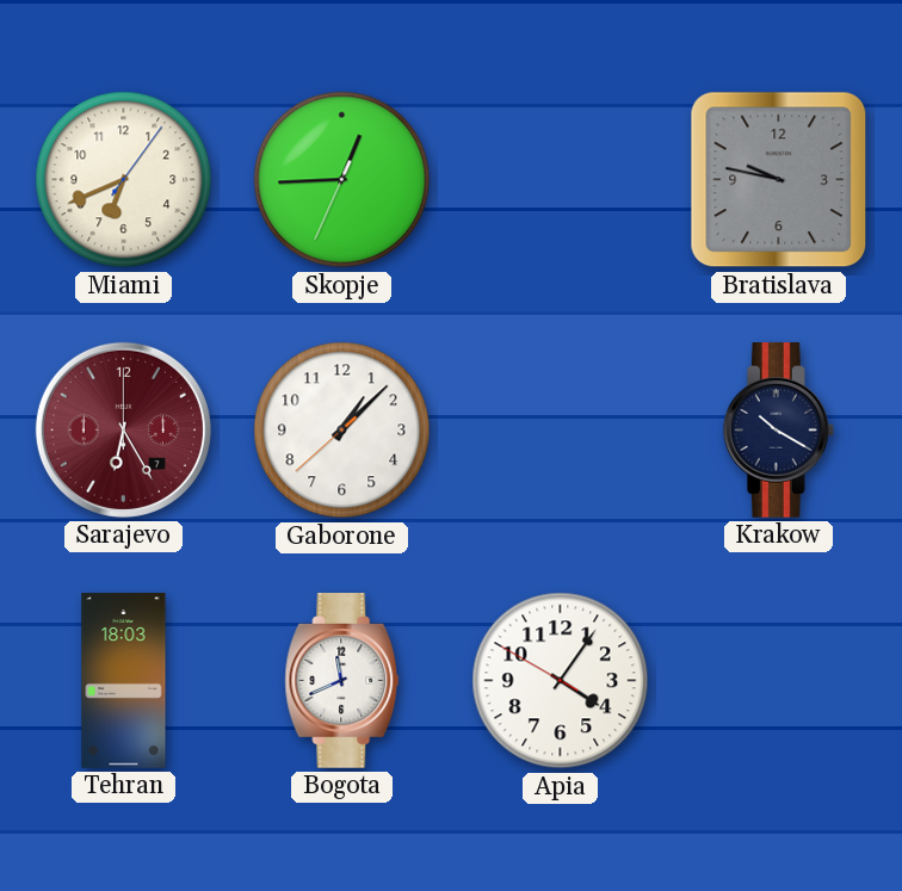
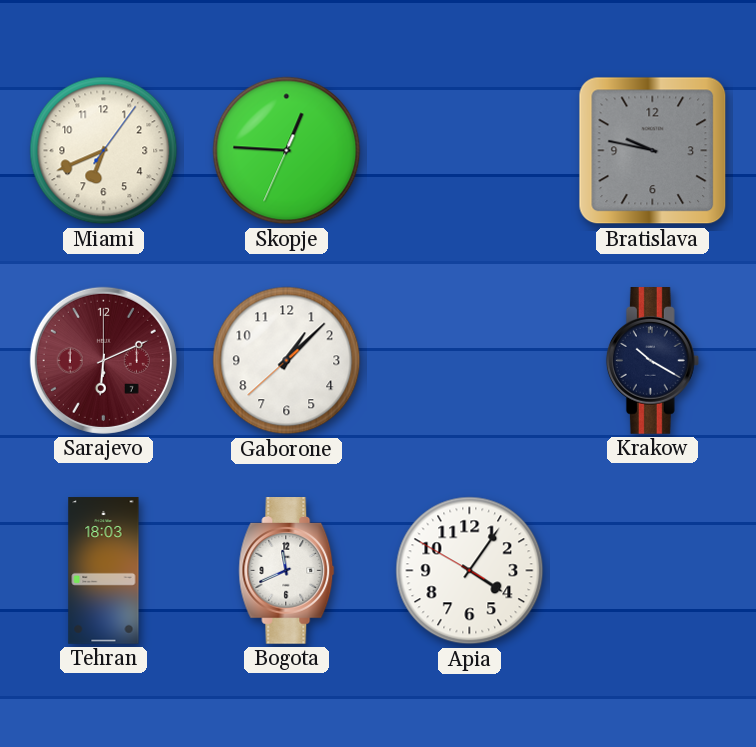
Skopje: 12:44 -> 12:45
Sarajevo: 6:25 -> 6:11
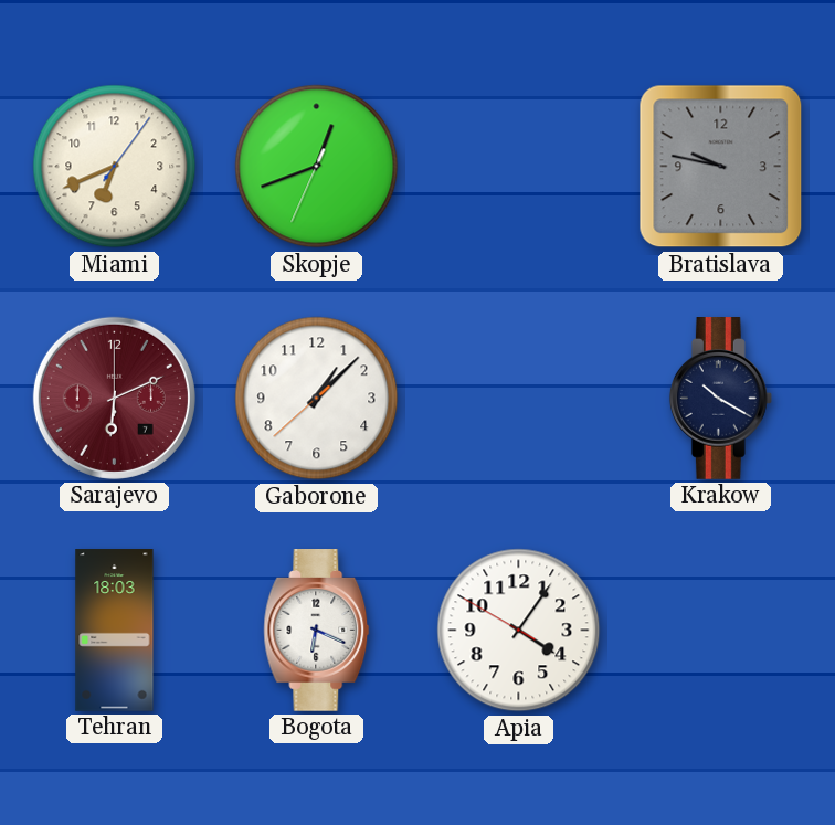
Skopje: 12:45 -> 12:41
Bogota: 11:41 -> 6:19
